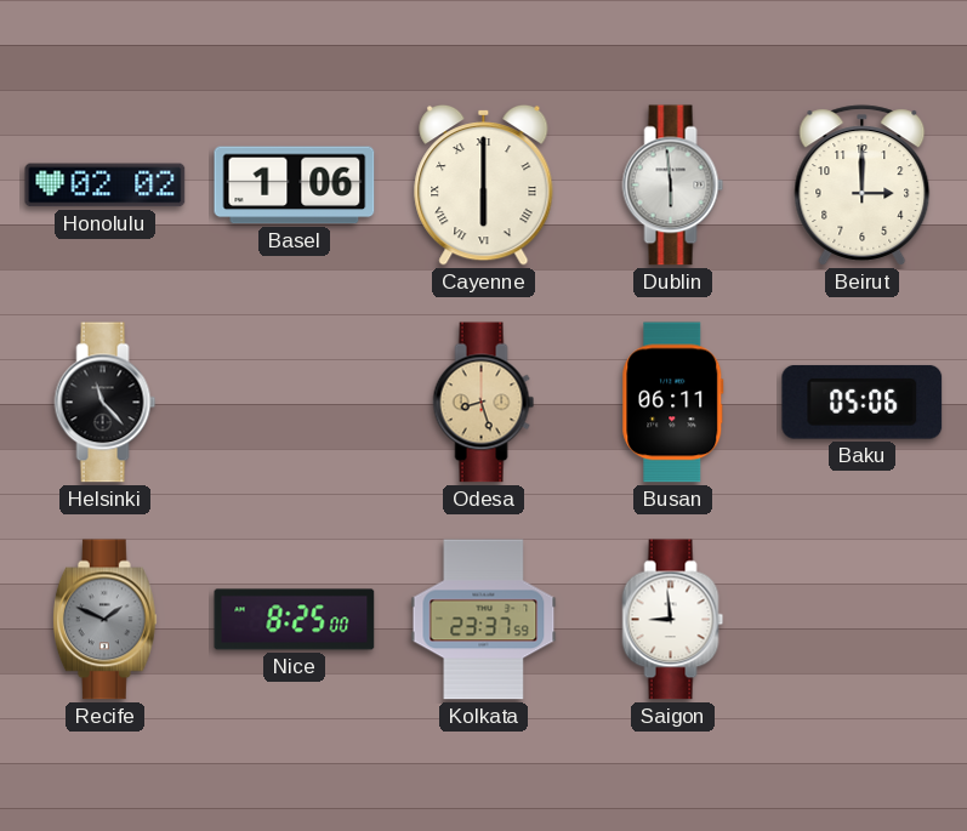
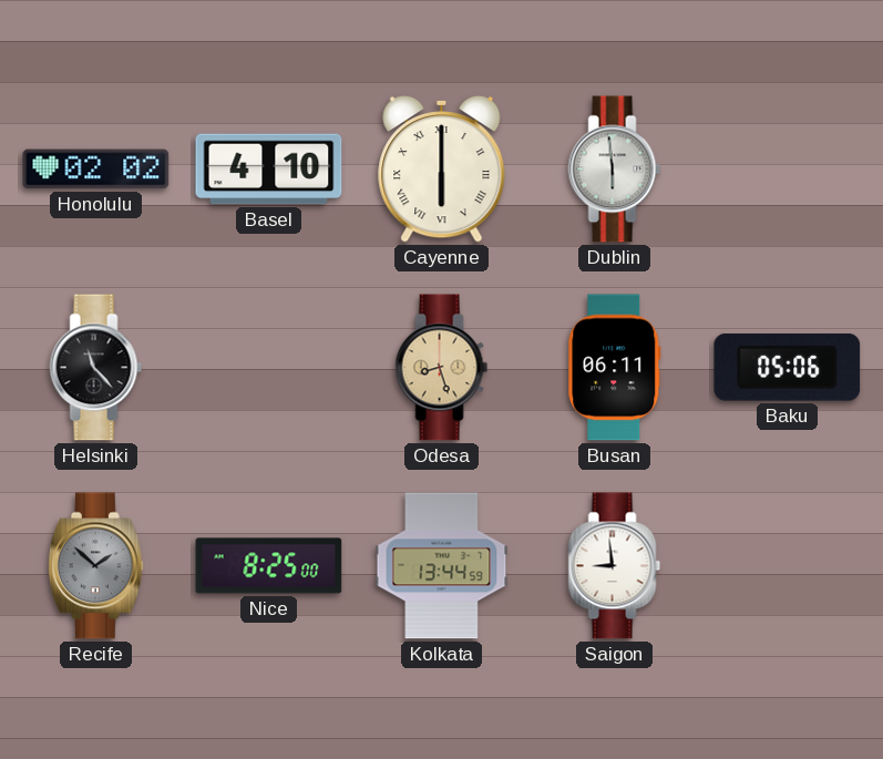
Basel: 1:06 -> 4:10
Beirut: 3:00 -> none
Recife: 1:49 -> 1:52
Kolkata: 23:37 -> 13:44
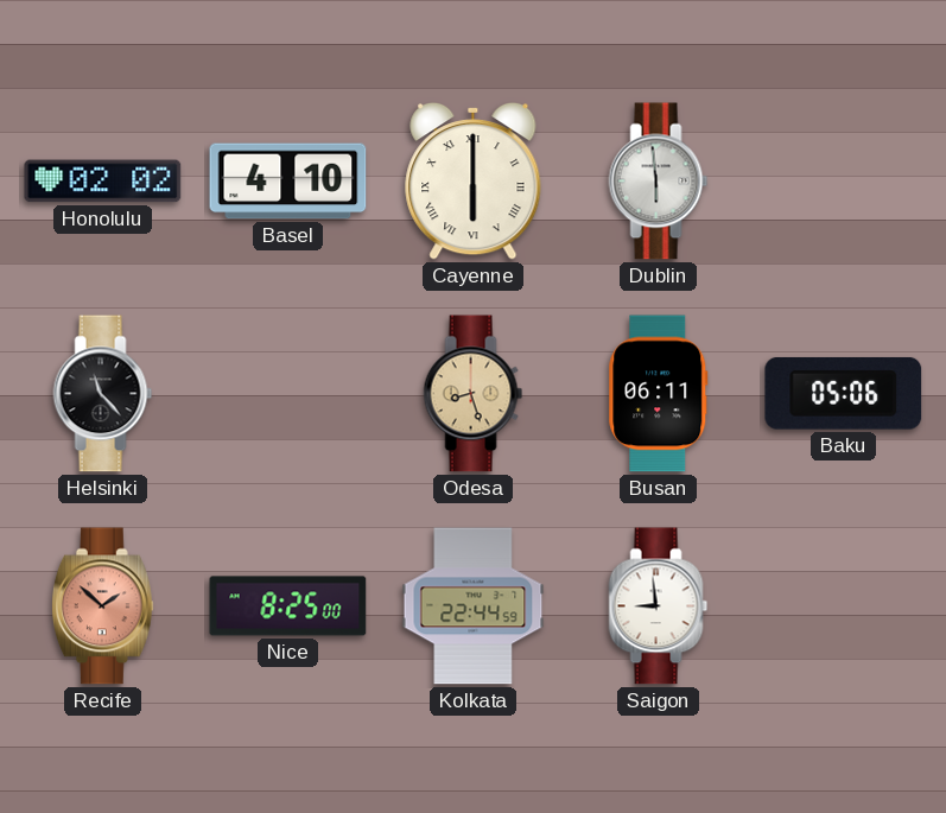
Recife dial: grey -> salmon
Kolkata: 13:44 -> 22:44
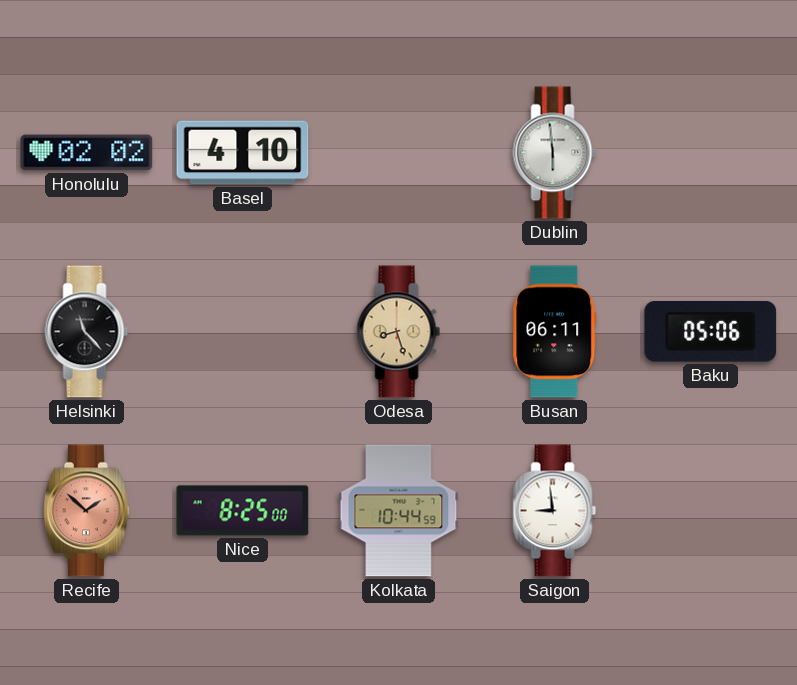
Cayenne: 6:00 -> none
Kolkata: 22:44 -> 10:44
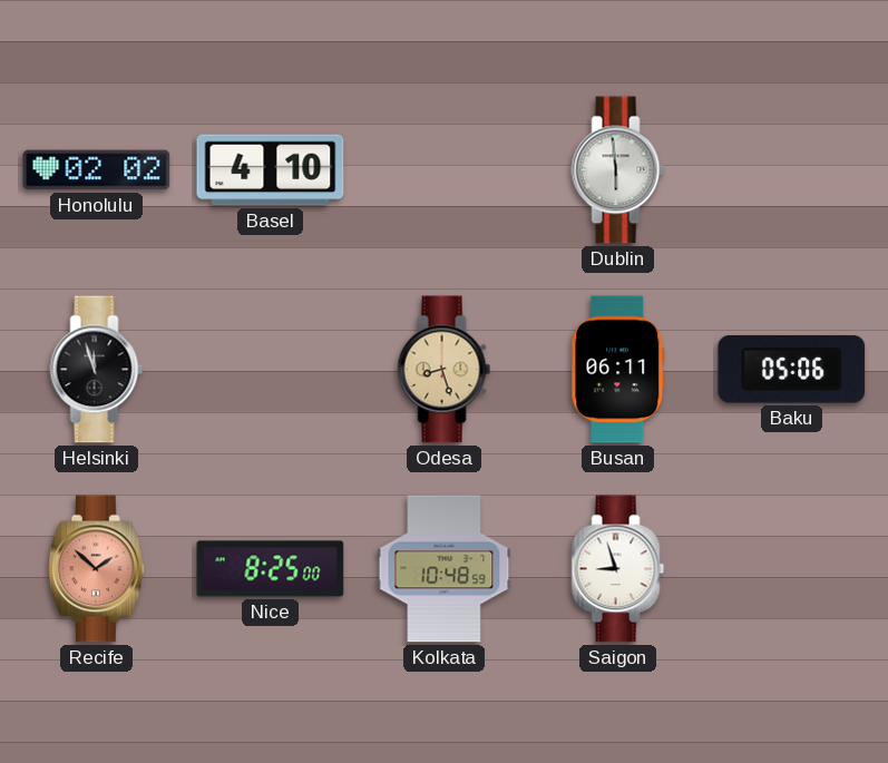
Helsinki: 11:23 -> 11:57
Kolkata: 10:44 -> 10:48
Saigon: 8:59 -> 8:57
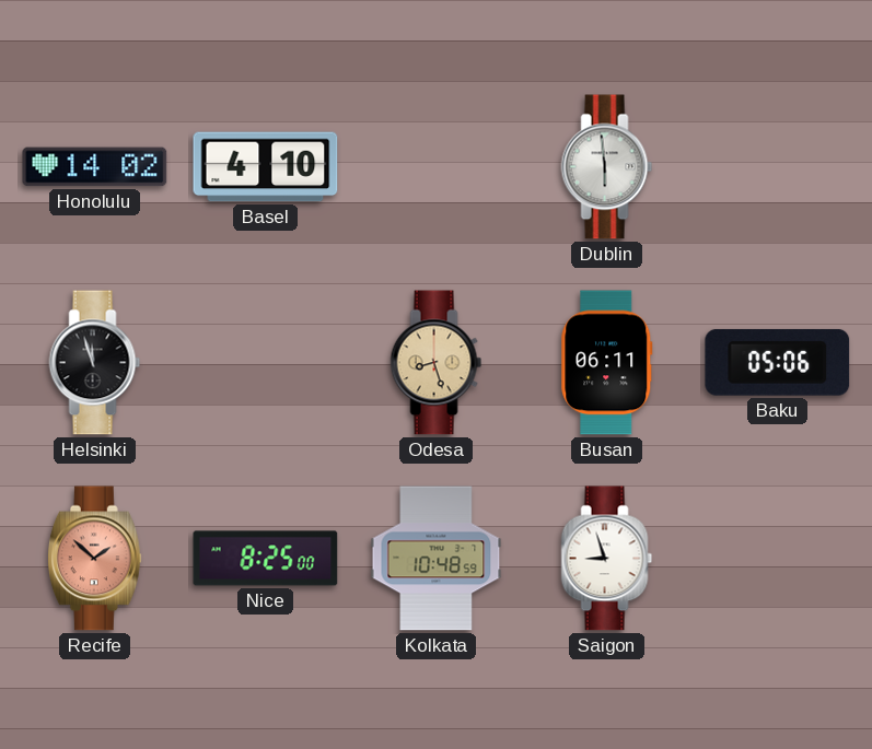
Honolulu: 02:02 -> 14:02
